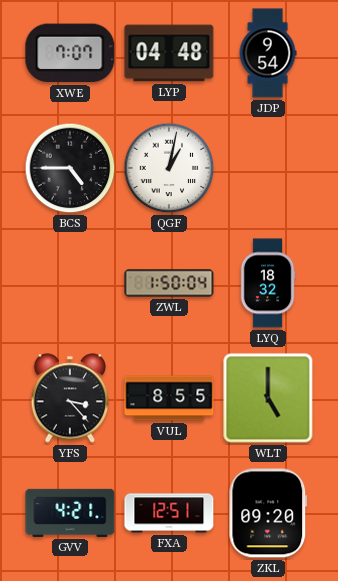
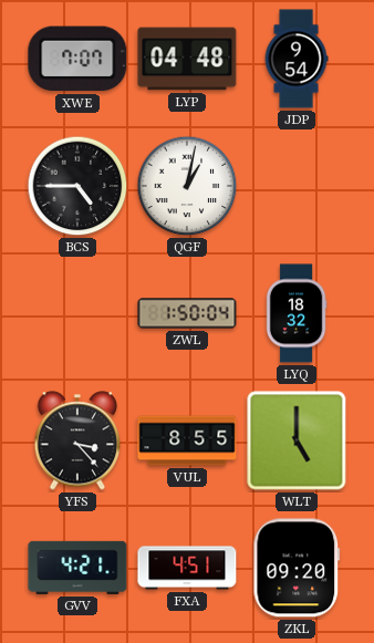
FXA: 12:51 -> 4:51
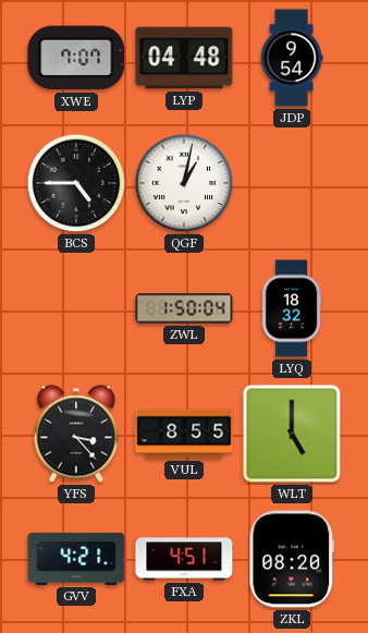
ZKL: 09:20 -> 08:20
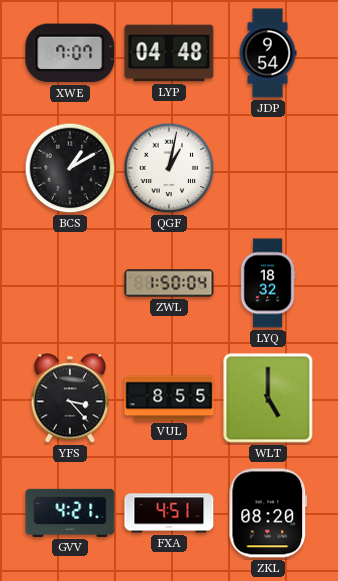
BCS: 4:45 -> 1:10
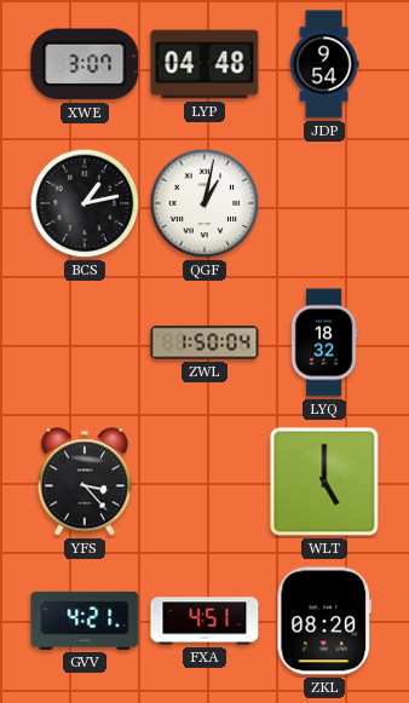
XWE: 7:07 -> 3:07
BCS: 1:10 -> 1:13
VUL: 8:55 -> none
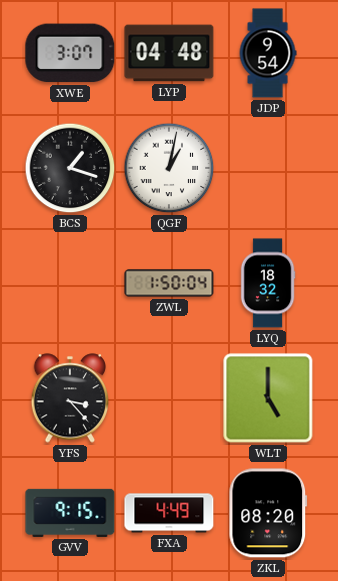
BCS: 1:13 -> 1:18
GVV: 4:21 -> 9:15
FXA: 4:51 -> 4:49
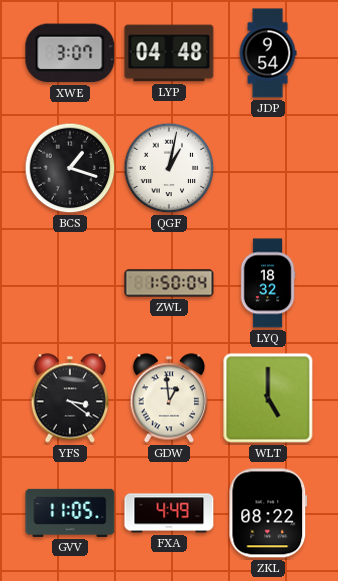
YFS: 3:23 -> 3:21
GDW: none -> 12:59
GVV: 9:15 -> 11:05
ZKL: 08:20 -> 08:22
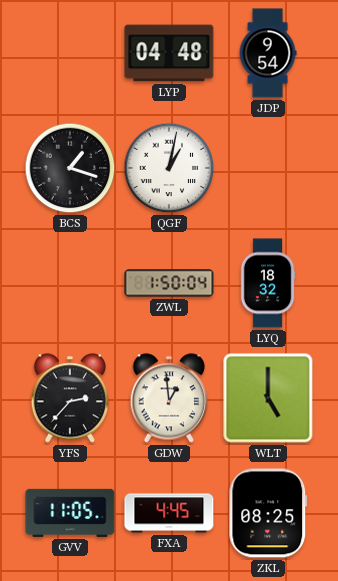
XWE: 3:07 -> none
YFS: 3:21 -> 2:37
FXA: 4:49 -> 4:45
ZKL: 08:22 -> 08:25
